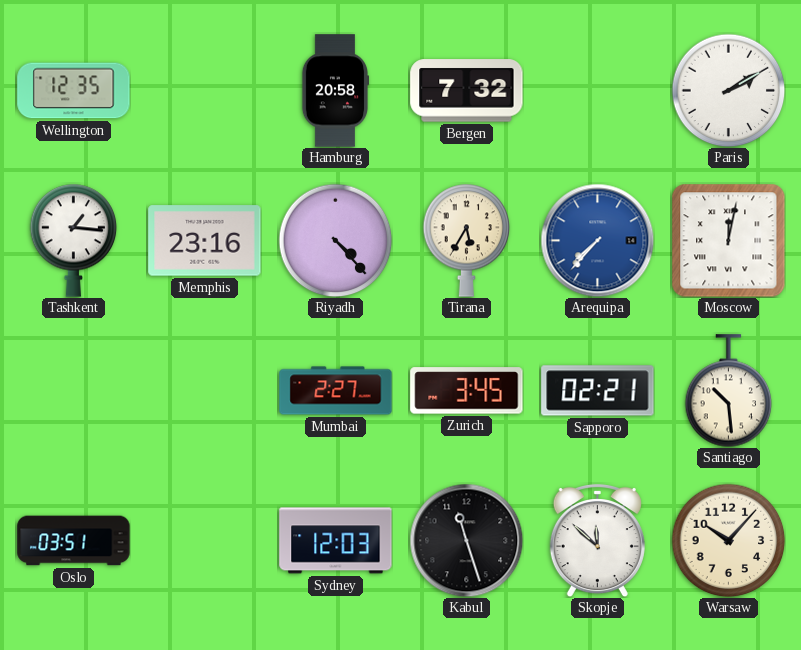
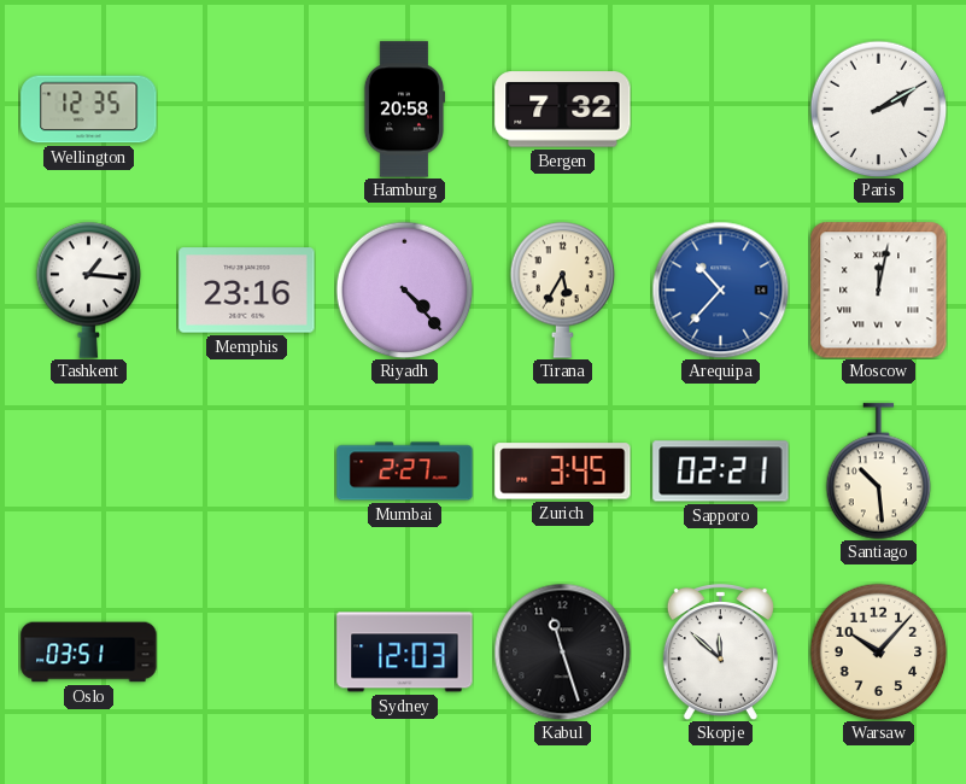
Arequipa: 7:37 -> 10:37
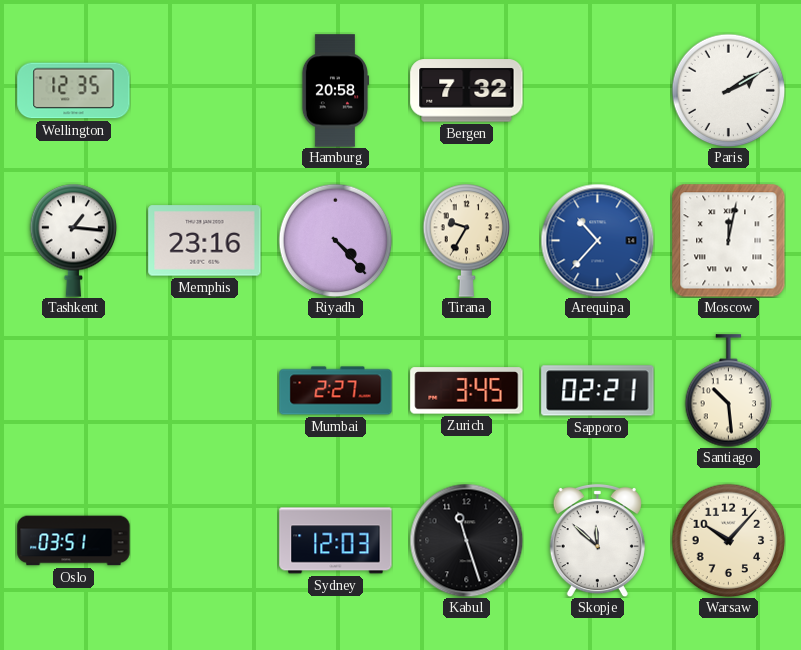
Tirana: 5:35 -> 9:35
